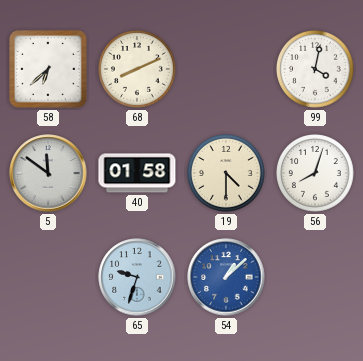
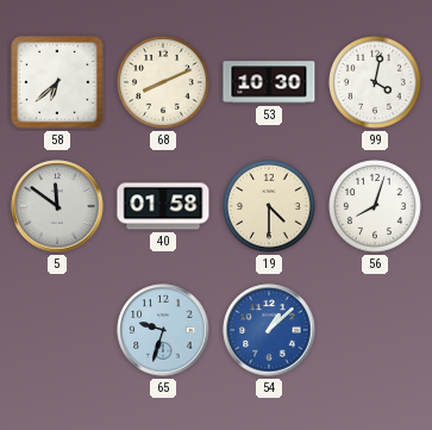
53: none -> 10:30
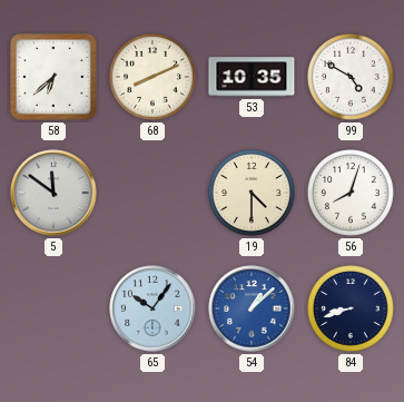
53: 10:30 -> 10:35
99: 4:02 -> 4:50
40: 01:58 -> none
65: 9:33 -> 10:06
84: none -> 8:42
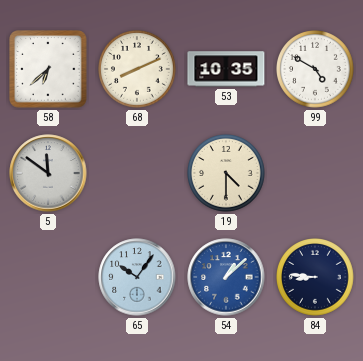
56: 8:03 -> none
84: 8:42 -> 8:46
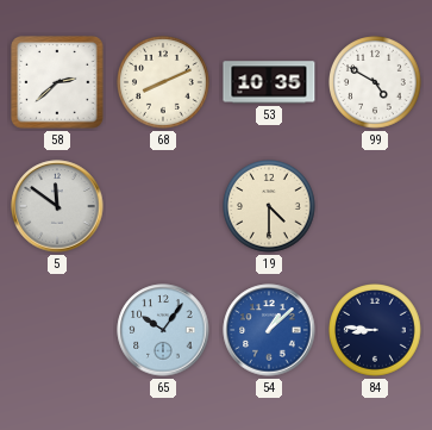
58: 6:38 -> 2:38
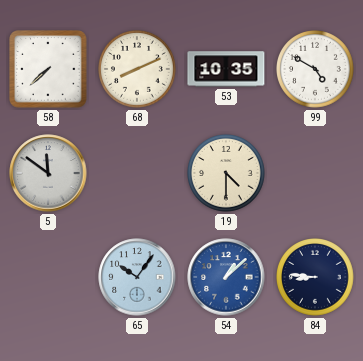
58: 2:38 -> 7:38
